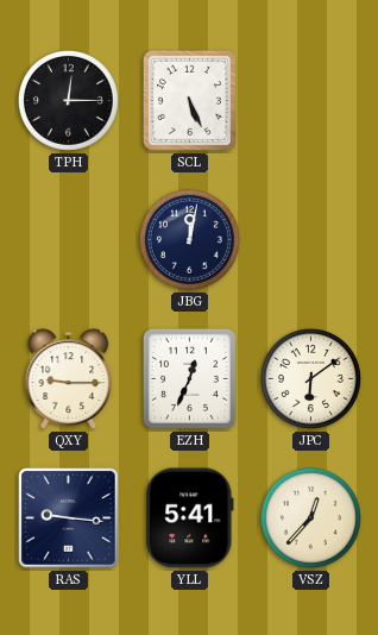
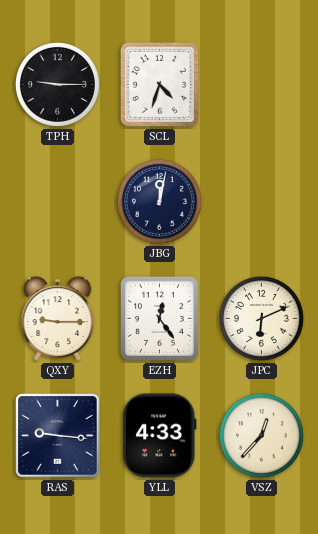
TPH: 12:15 -> 9:15
SCL: 5:26 -> 4:33
EZH: 12:34 -> 12:24
JPC: 6:09 -> 6:11
YLL: 5:41 -> 4:33
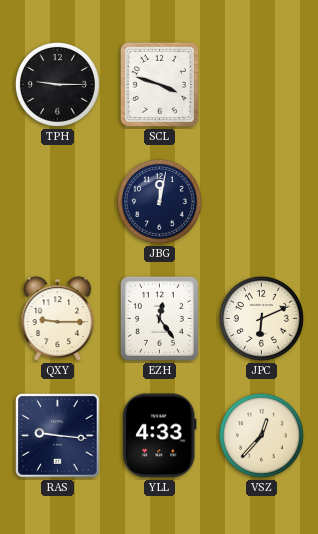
SCL: 4:33 -> 3:48
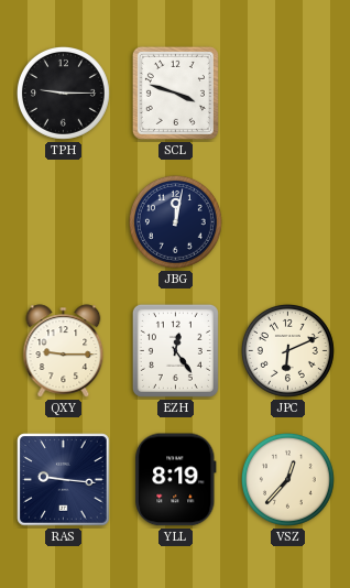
YLL: 4:33 -> 8:19
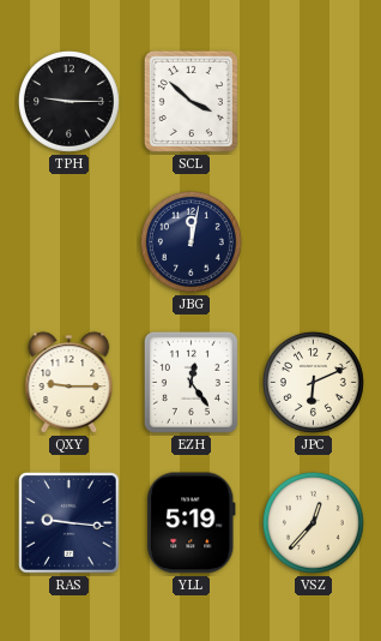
SCL: 3:48 -> 3:52
YLL: 8:19 -> 5:19
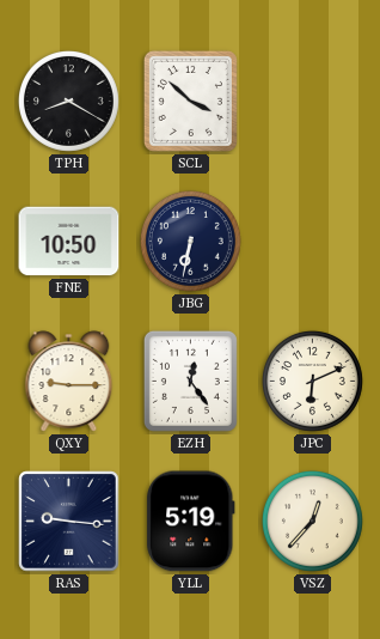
TPH: 9:15 -> 8:20
FNE: none -> 10:50
JBG: 12:02 -> 6:32
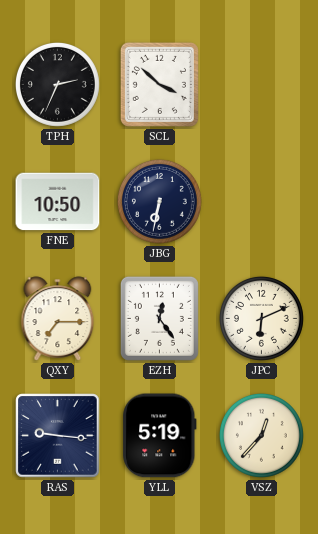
TPH: 8:20 -> 2:34
QXY: 9:15 -> 7:15
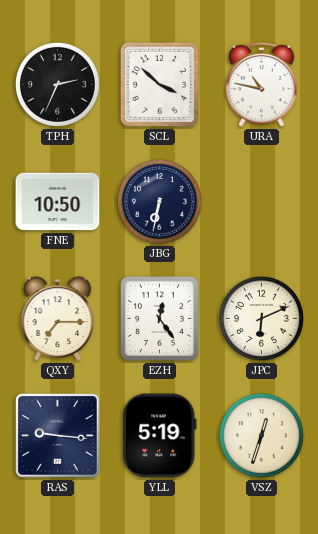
URA: none -> 10:47
VSZ: 12:37 -> 12:33
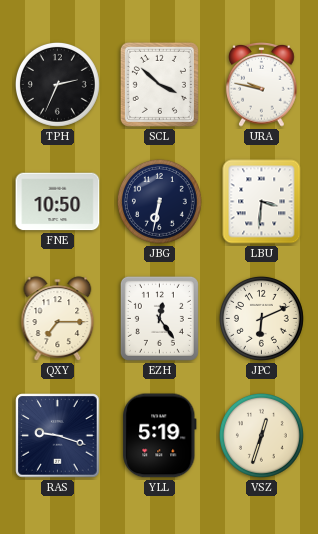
URA: 10:47 -> 9:47
LBU: none -> 3:31
RAS: 9:16 -> 9:18
